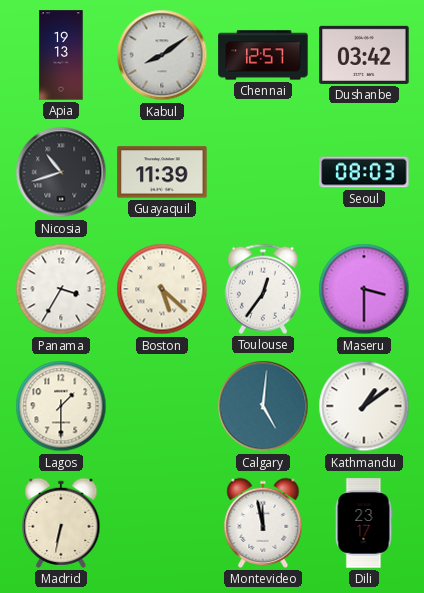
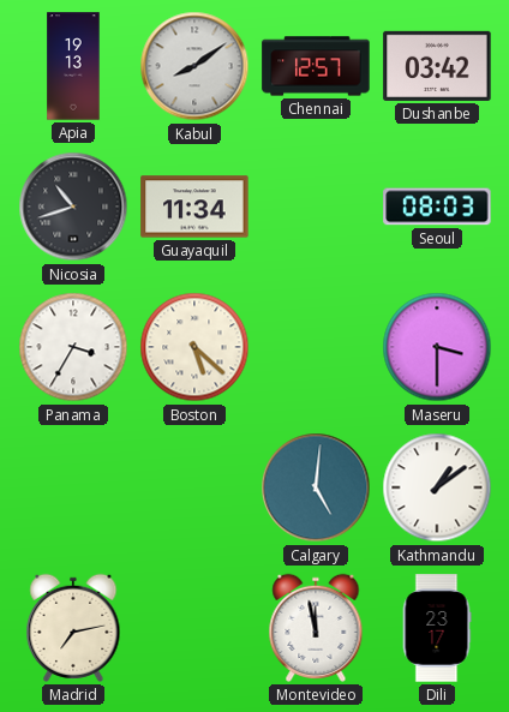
Guayaquil: 11:39 -> 11:34
Toulouse: 12:36 -> none
Lagos: 1:30 -> none
Madrid: 6:32 -> 7:13
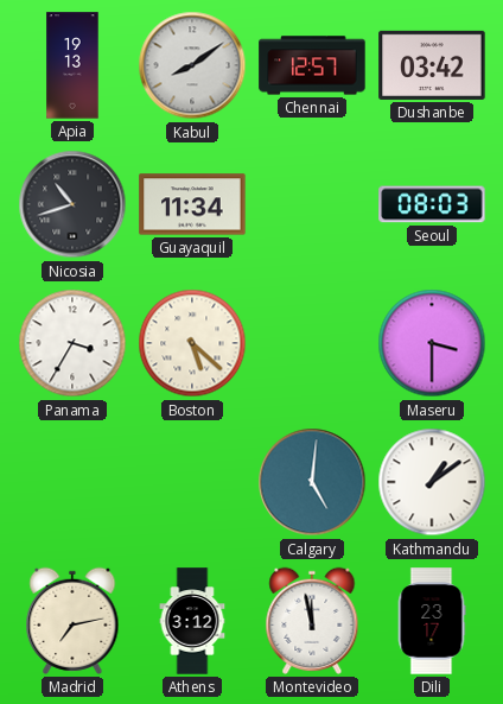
Athens: none -> 3:12
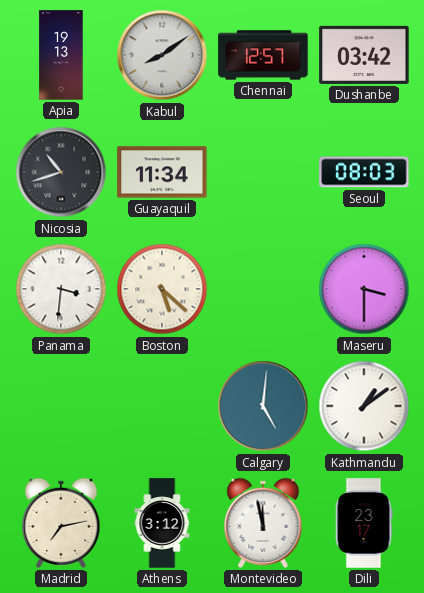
Panama: 3:35 -> 3:31
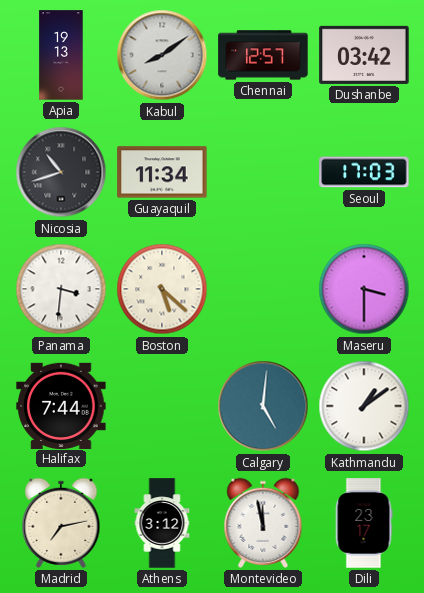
Seoul: 08:03 -> 17:03
Halifax: none -> 7:44
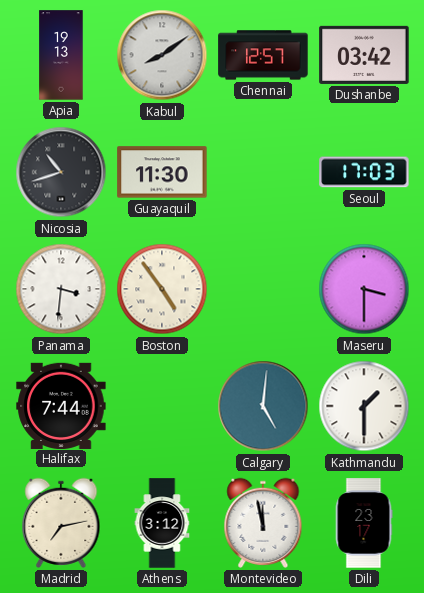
Guayaquil: 11:34 -> 11:30
Boston: 5:22 -> 4:54
Kathmandu: 1:09 -> 1:30
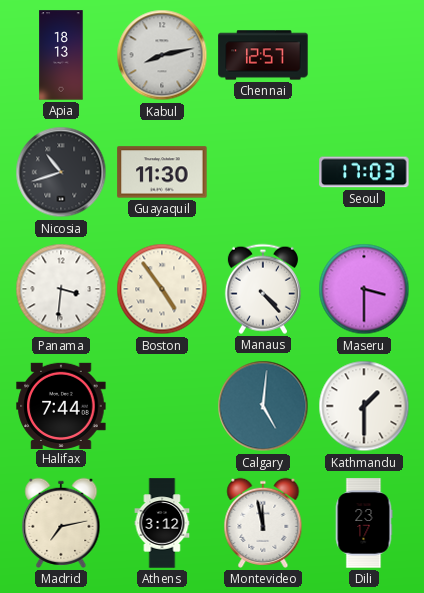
Apia: 19:13 -> 18:13
Kabul: 8:09 -> 8:13
Dushanbe: 03:42 -> none
Manaus: none -> 4:23
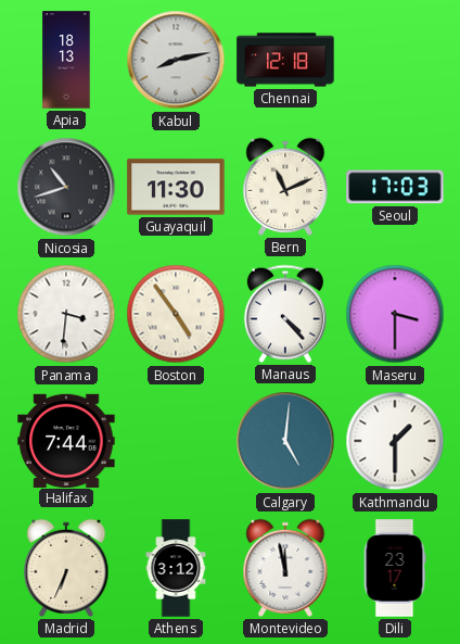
Chennai: 12:57 -> 12:18
Bern: none -> 11:11
Madrid: 7:13 -> 6:34
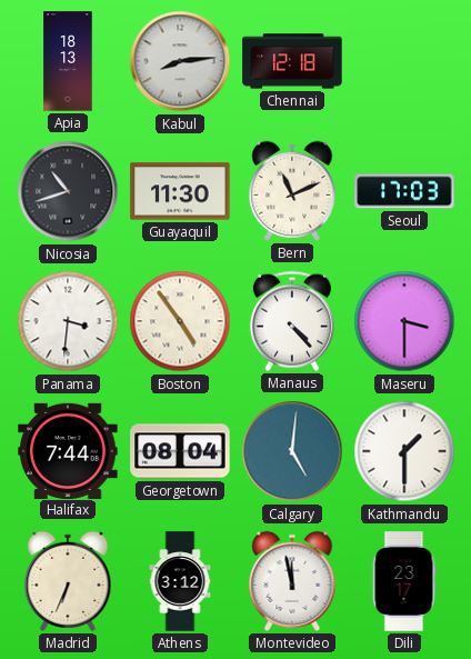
Kabul: 8:13 -> 8:14
Georgetown: none -> 08:04
